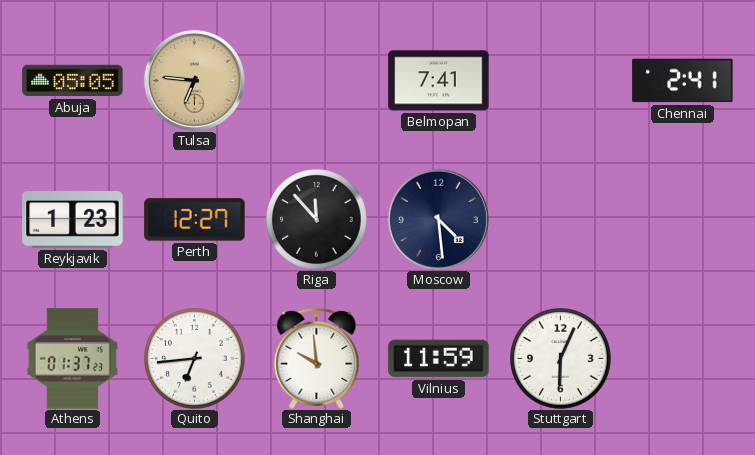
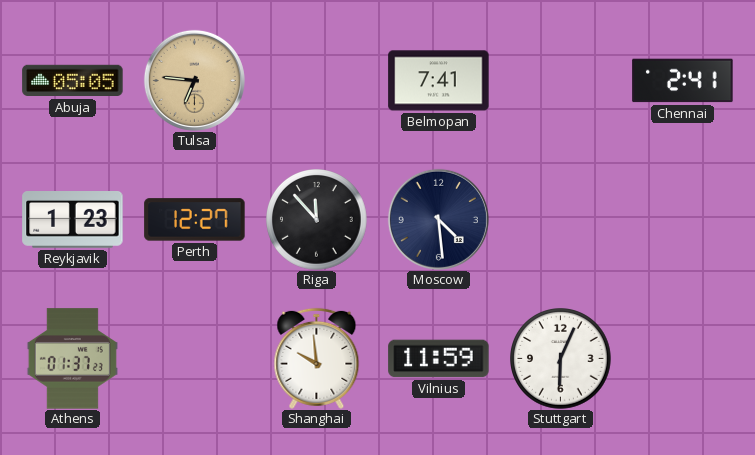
Quito: 6:44 -> none
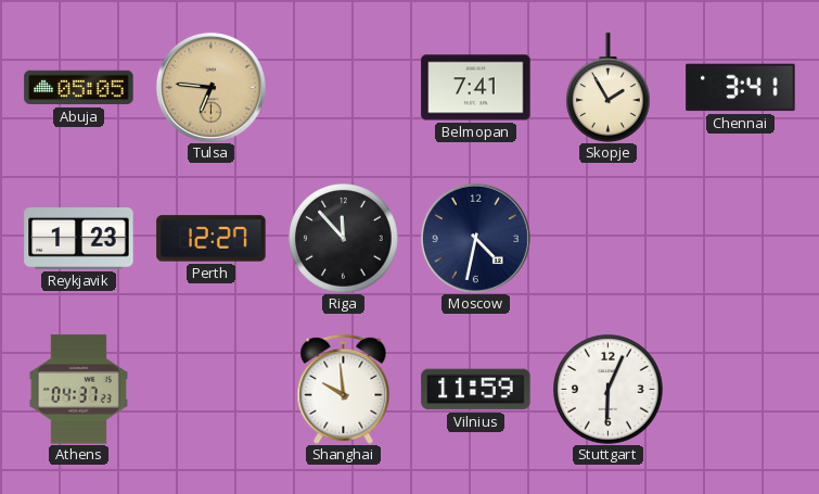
Skopje: none -> 1:55
Chennai: 2:41 -> 3:41
Moscow: 4:29 -> 4:32
Athens: 01:37 -> 04:37
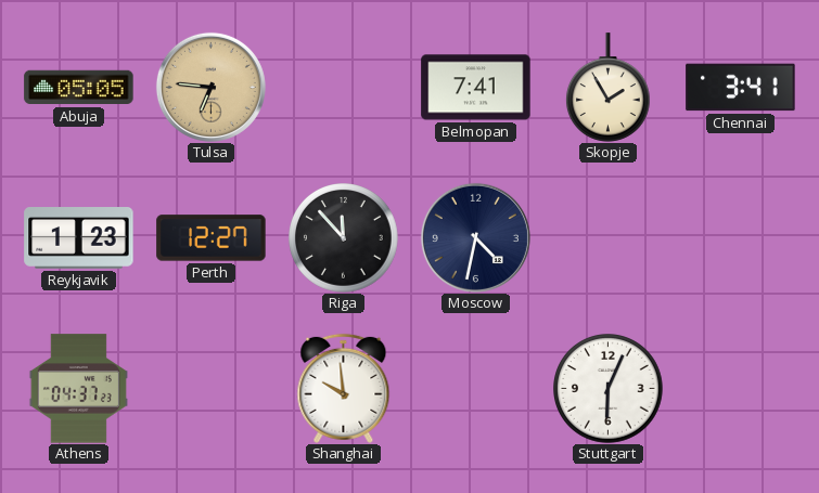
Vilnius: 11:59 -> none
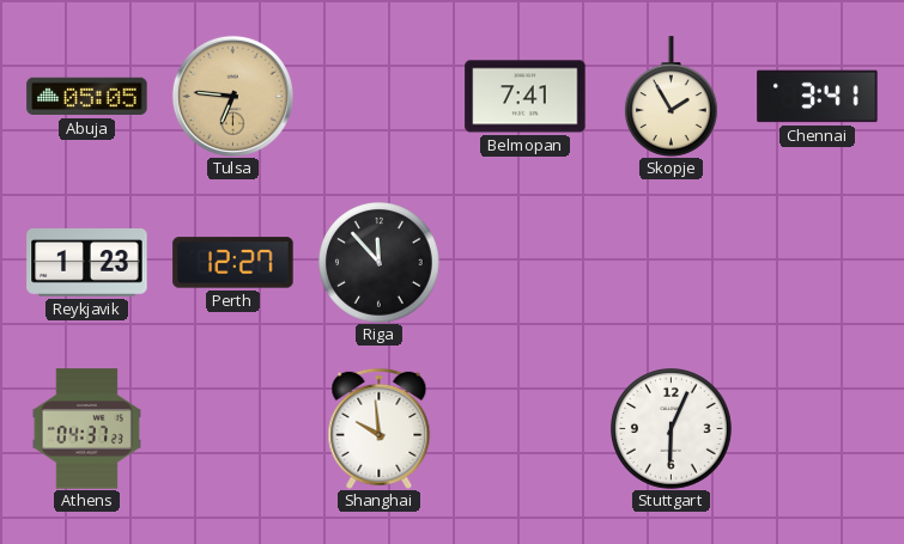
Moscow: 4:32 -> none
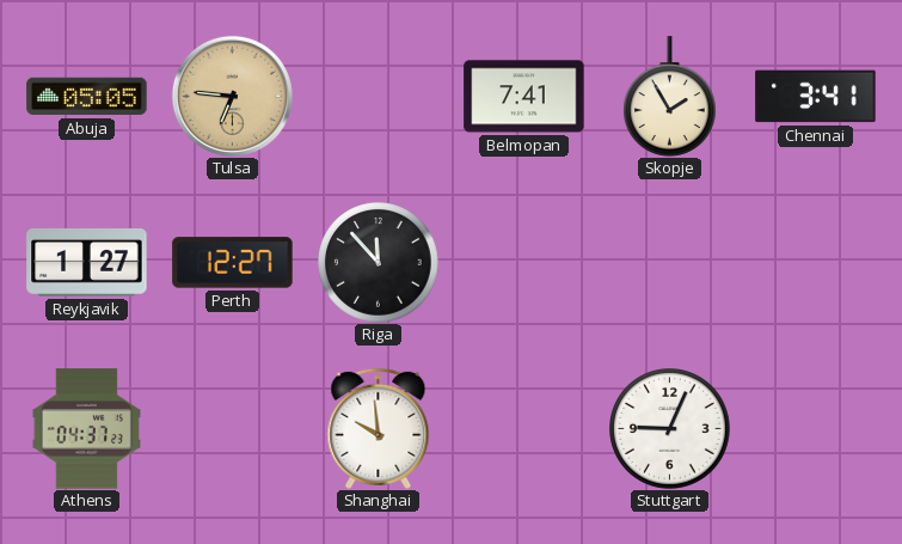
Reykjavik: 1:23 -> 1:27
Stuttgart: 6:04 -> 9:04
